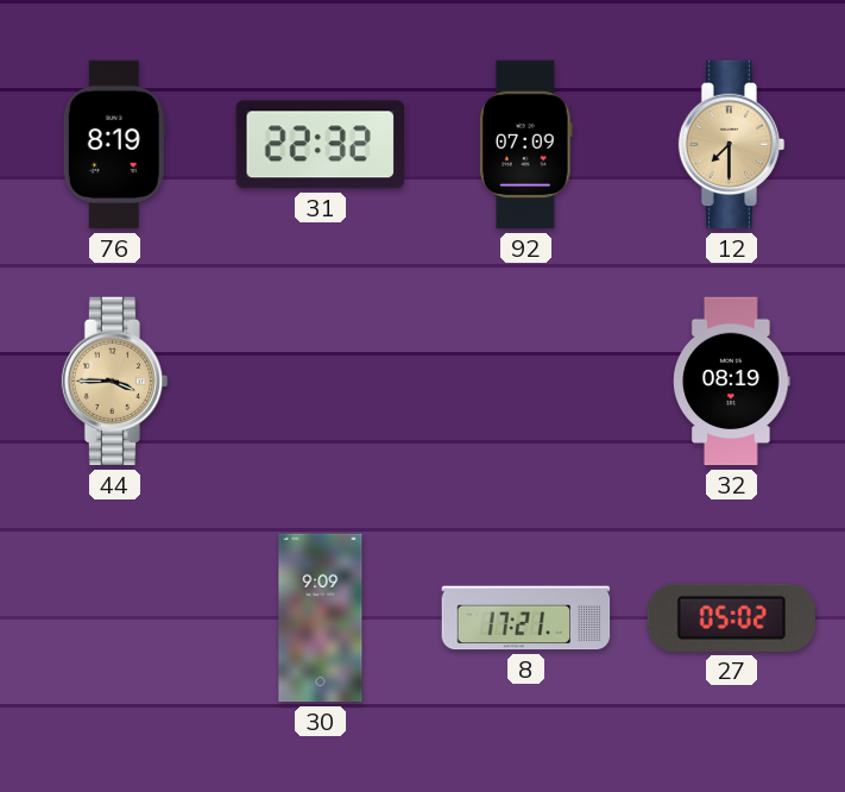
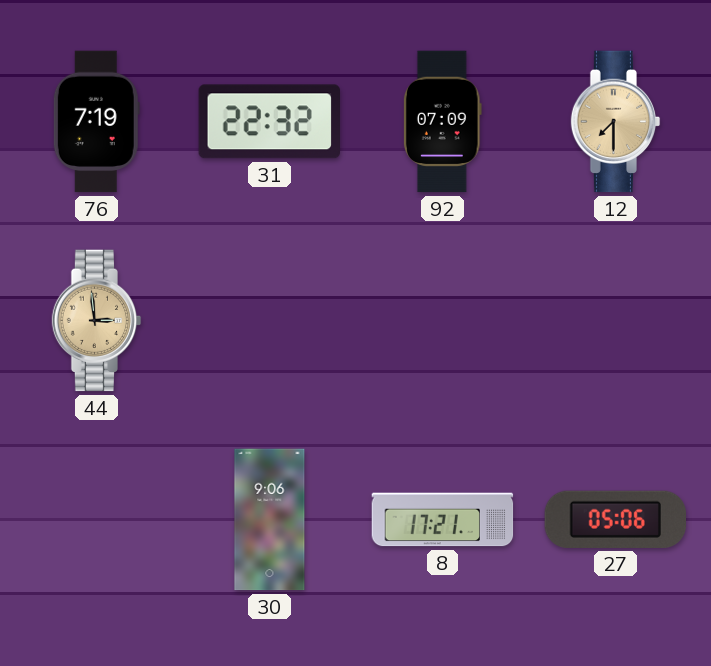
76: 8:19 -> 7:19
44: 3:45 -> 2:59
32: 08:19 -> none
30: 9:09 -> 9:06
27: 05:02 -> 05:06
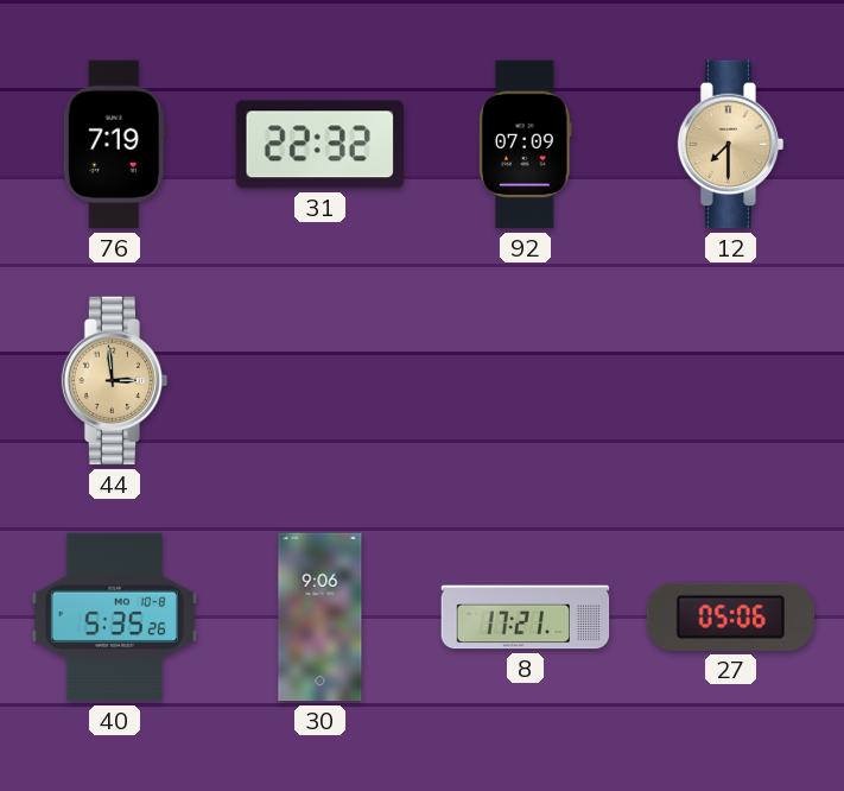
40: none -> 5:35
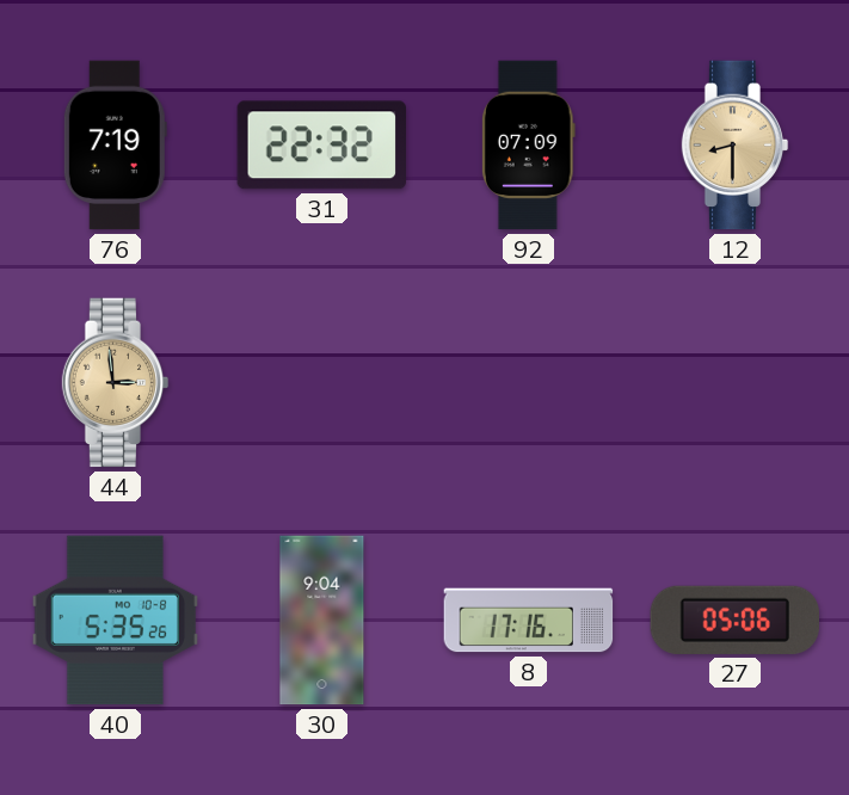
12: 7:30 -> 8:30
30: 9:06 -> 9:04
8: 17:21 -> 17:16
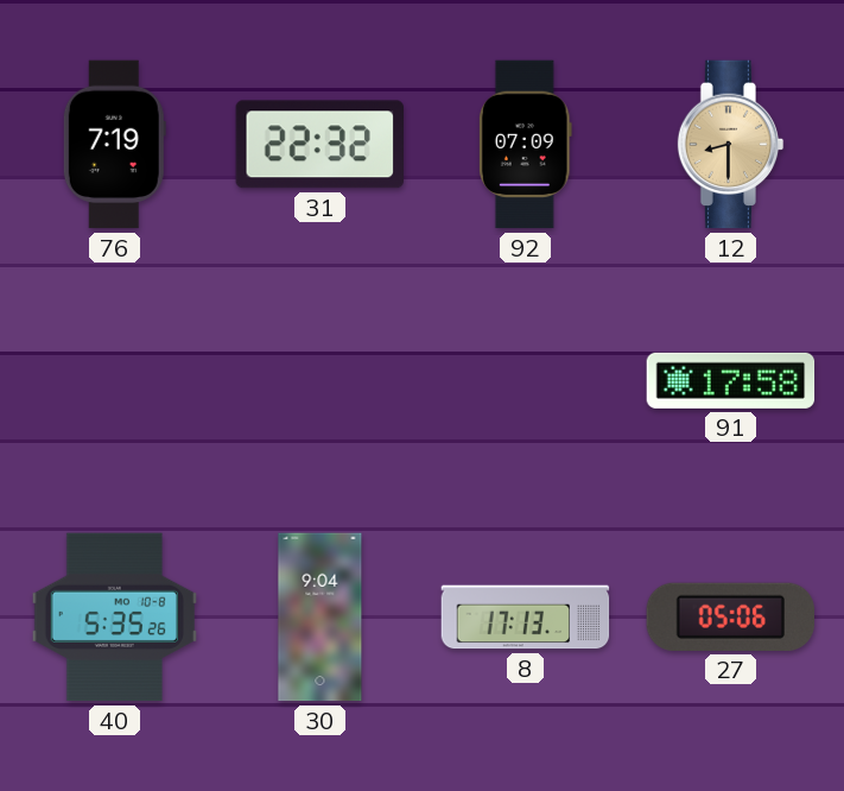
44: 2:59 -> none
91: none -> 17:58
8: 17:16 -> 17:13
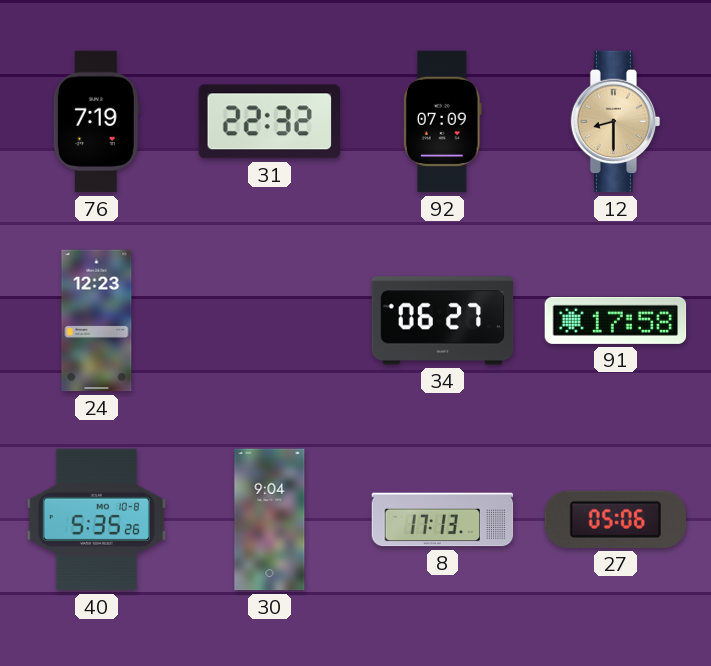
24: none -> 12:23
34: none -> 06:27
